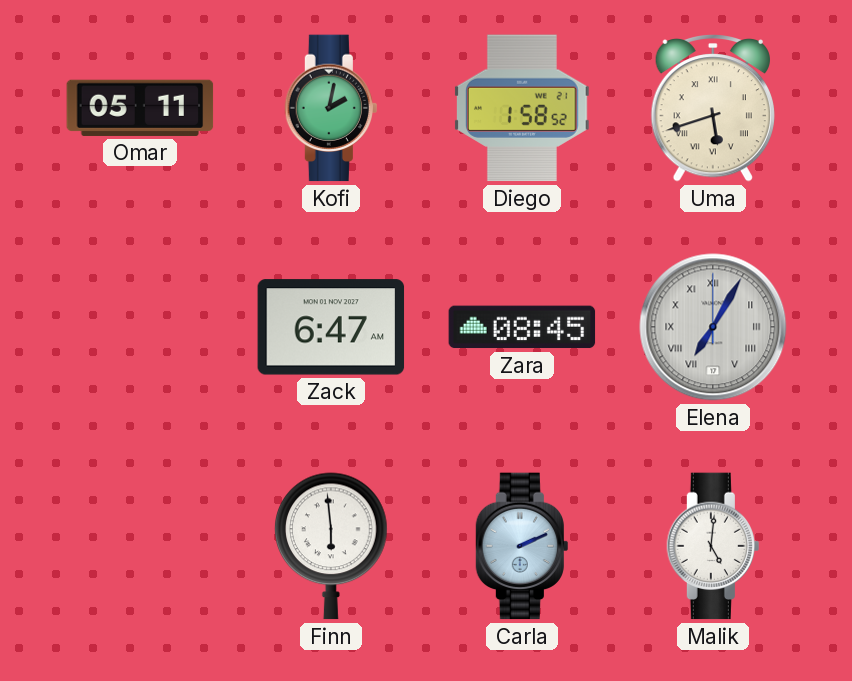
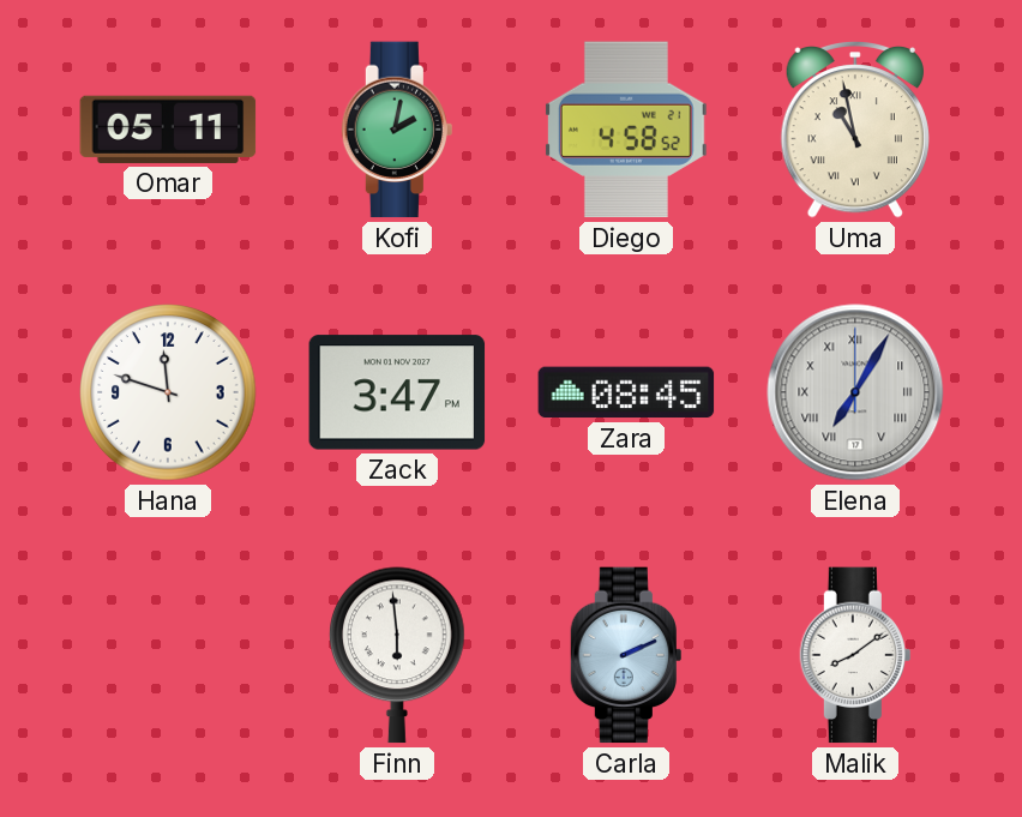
Diego: 1:58 -> 4:58
Uma: 5:42 -> 10:58
Hana: none -> 11:48
Zack: 6:47 -> 3:47
Malik: 5:01 -> 8:09
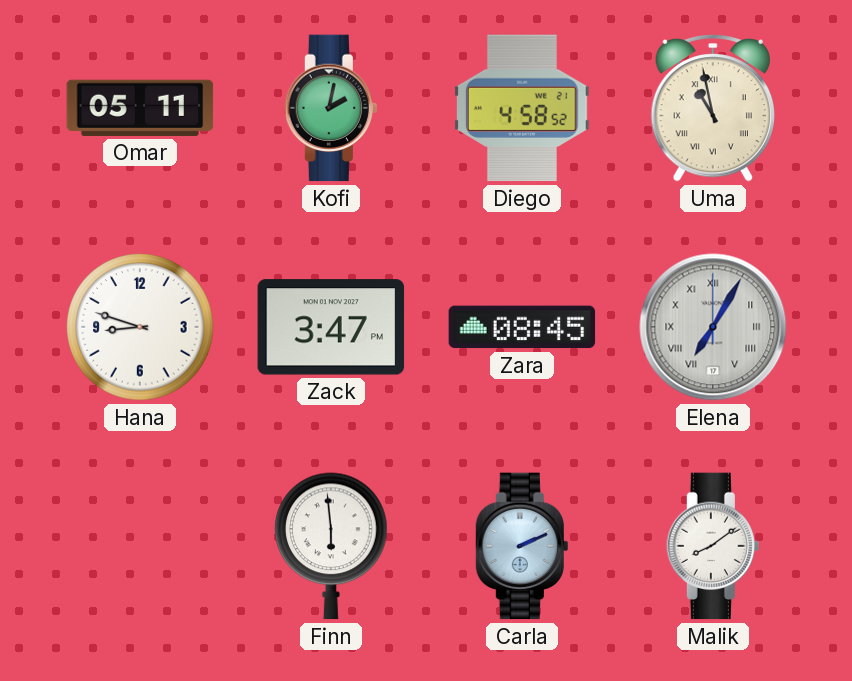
Hana: 11:48 -> 8:48
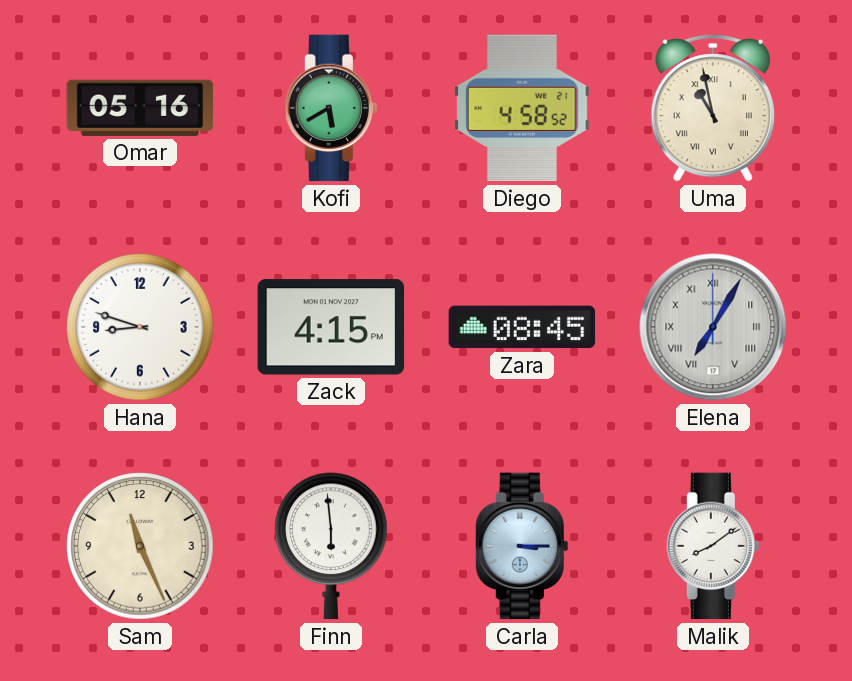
Omar: 05:11 -> 05:16
Kofi: 2:02 -> 5:40
Zack: 3:47 -> 4:15
Sam: none -> 11:26
Carla: 2:11 -> 3:15
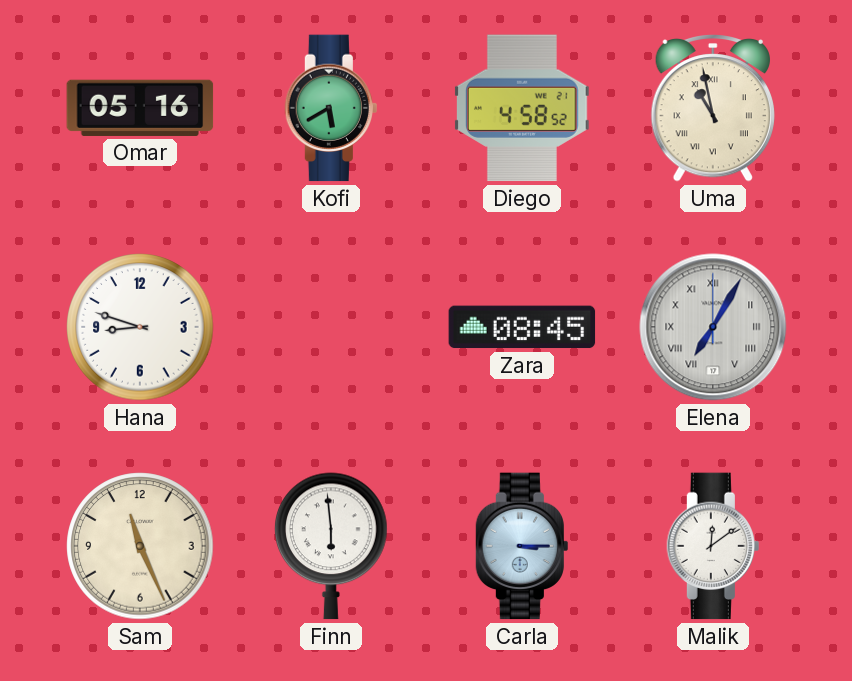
Zack: 4:15 -> none
Malik: 8:09 -> 12:09
